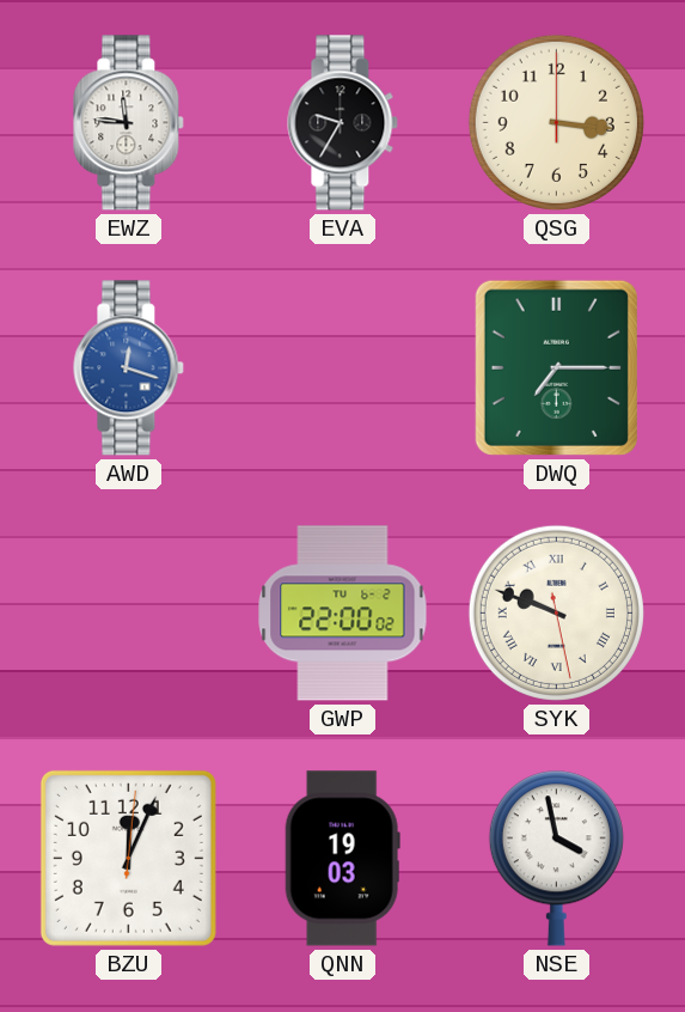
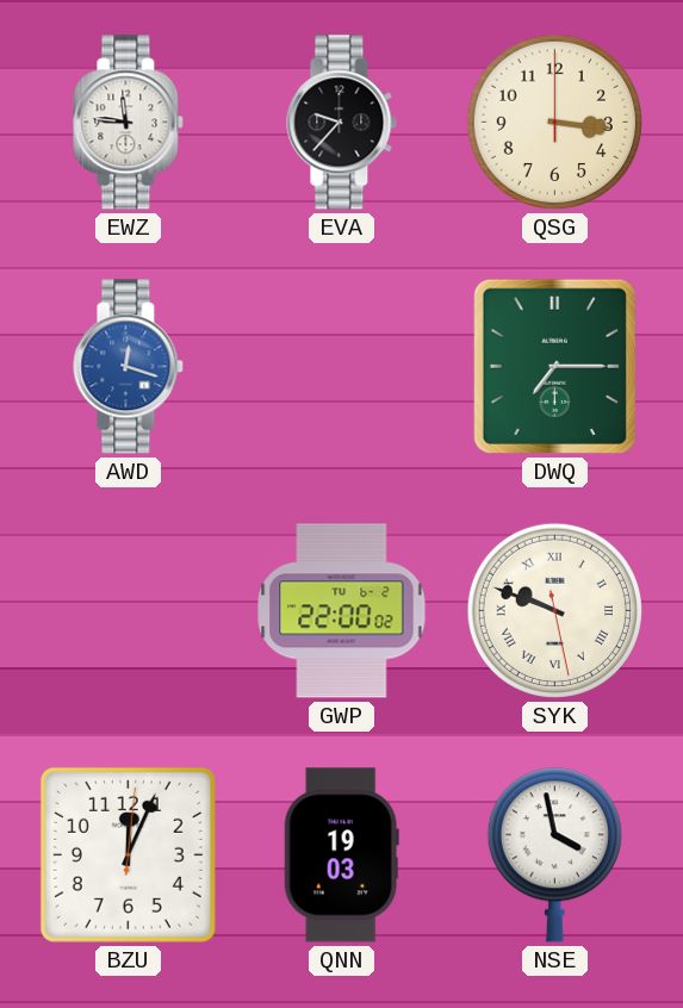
EVA: 9:35 -> 9:37
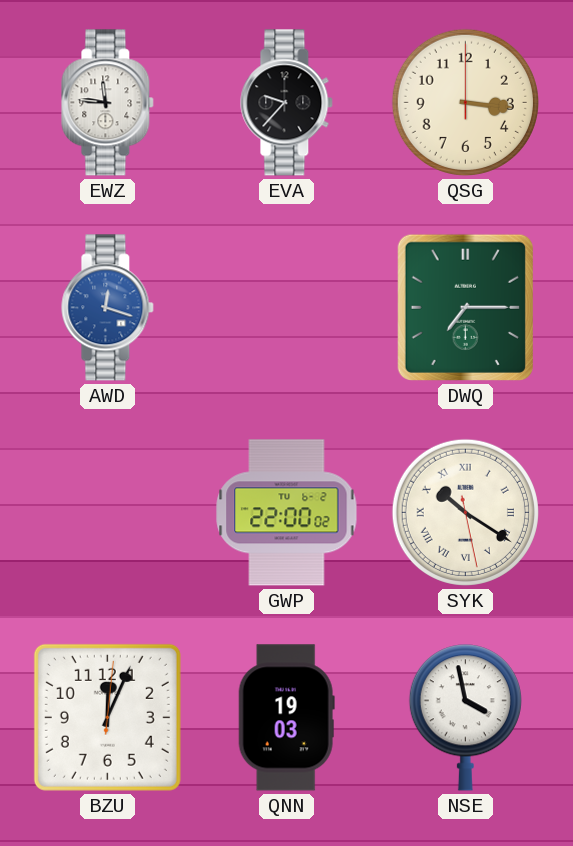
SYK: 9:48 -> 10:20
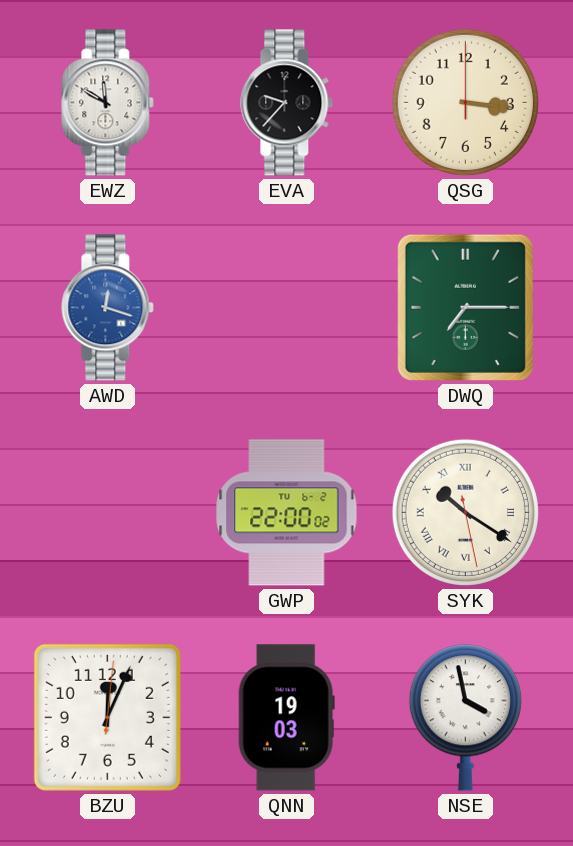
EWZ: 11:46 -> 11:50
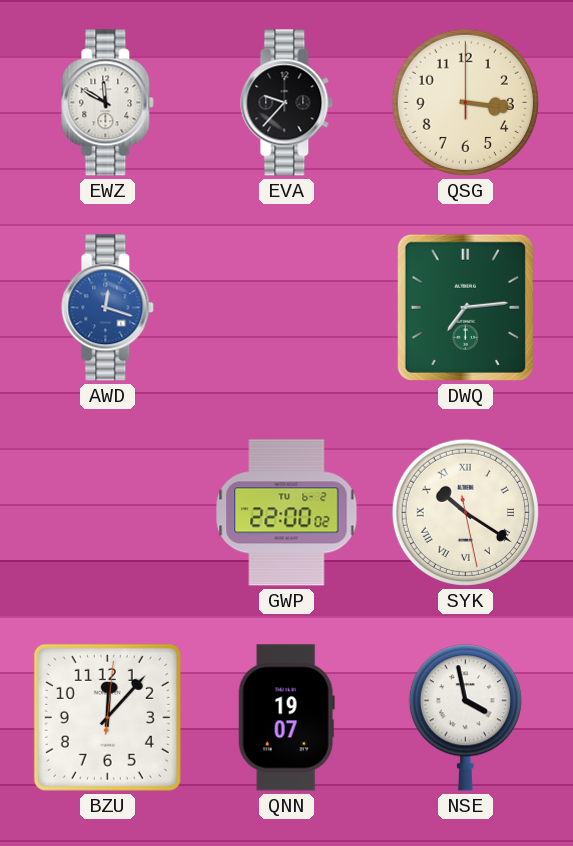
DWQ: 7:15 -> 7:14
BZU: 12:04 -> 12:07
QNN: 19:03 -> 19:07
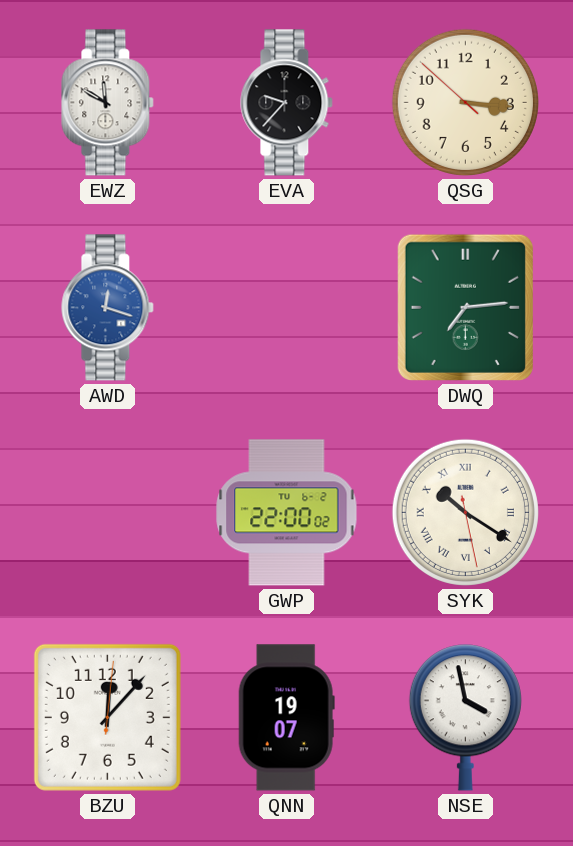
QSG: 3:16 -> 3:15
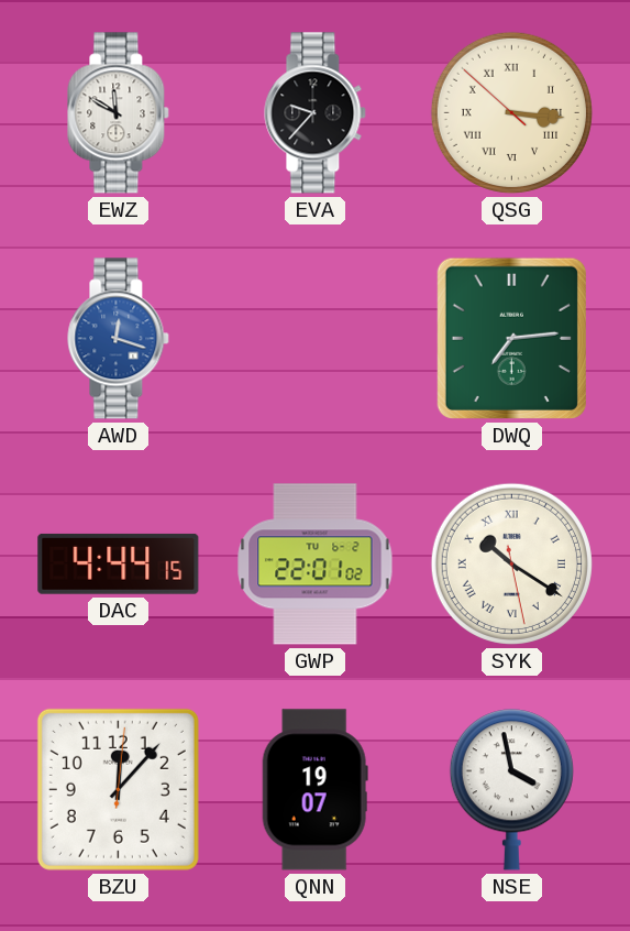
QSG numerals: Arabic -> Roman
DAC: none -> 4:44
GWP: 22:00 -> 22:01
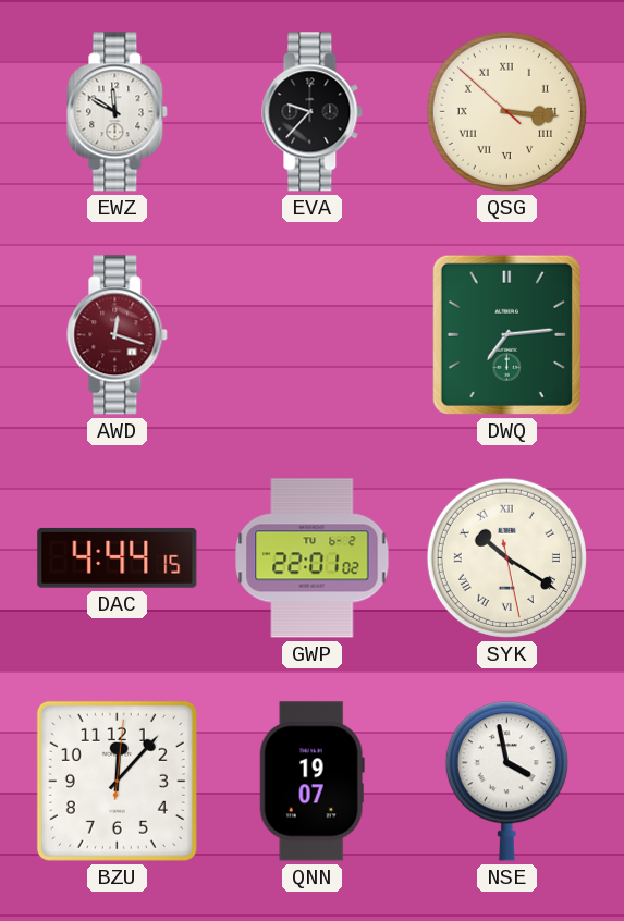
AWD dial: blue -> burgundy
